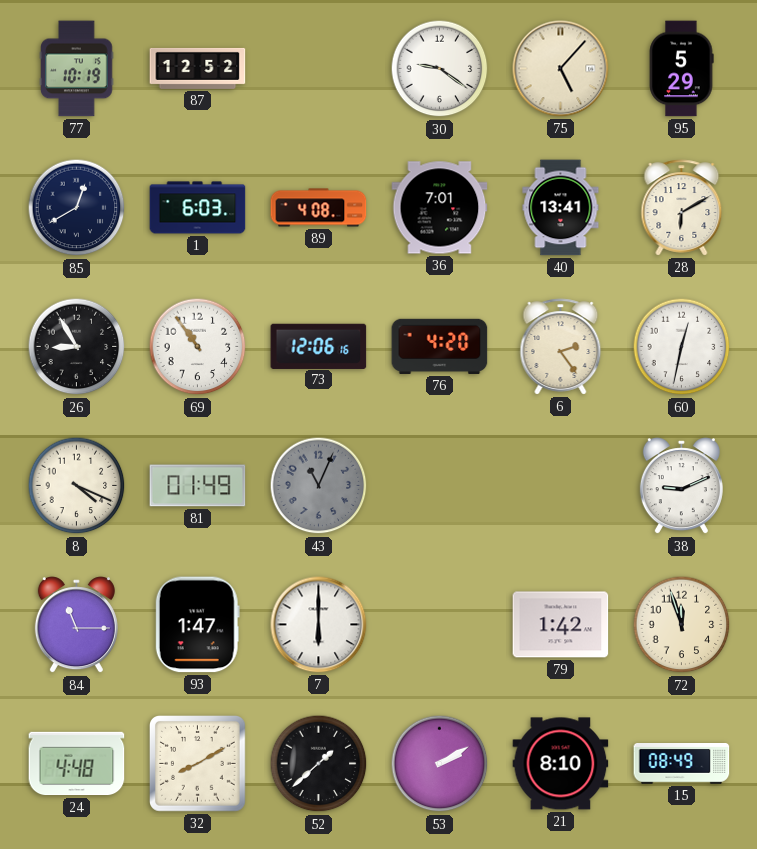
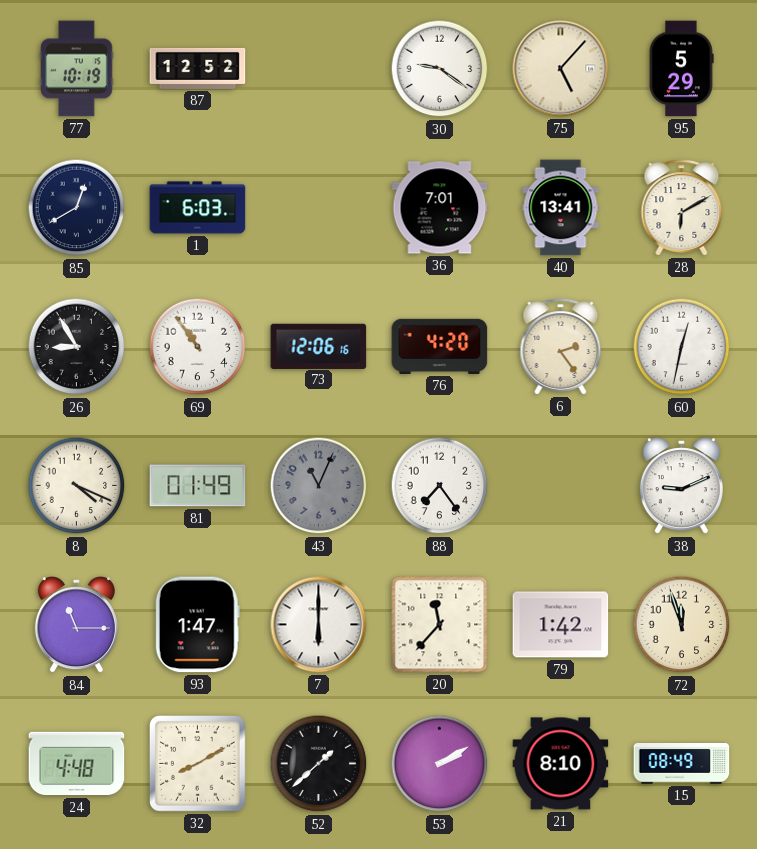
89: 4:08 -> none
88: none -> 7:24
20: none -> 11:37
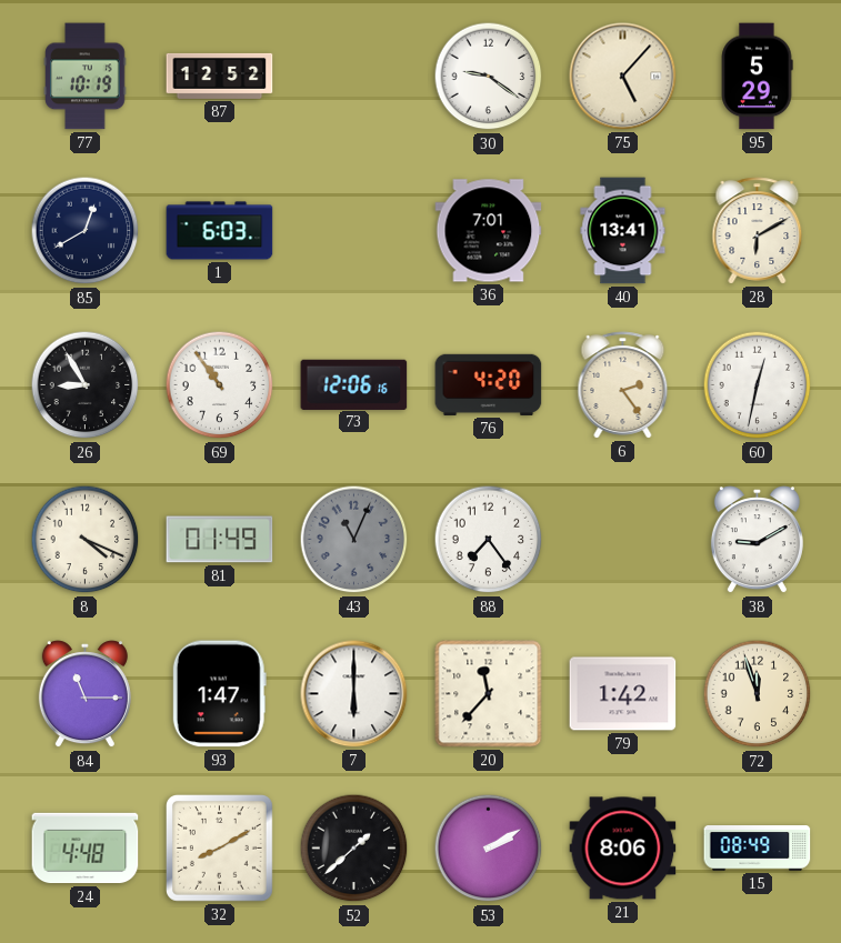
38: 9:11 -> 9:10
21: 8:10 -> 8:06
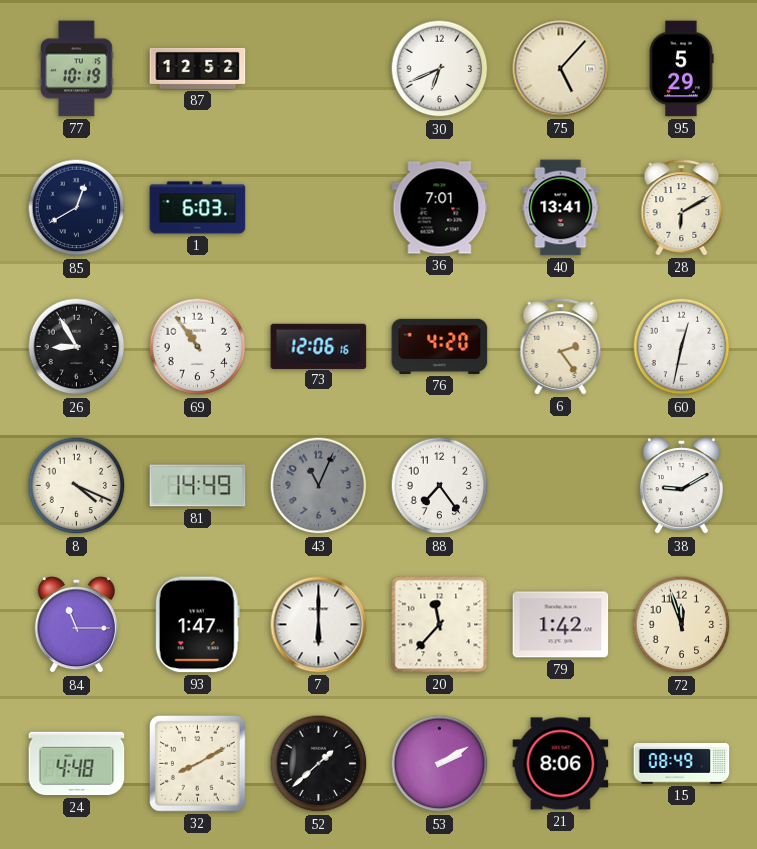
30: 9:21 -> 6:41
81: 01:49 -> 14:49
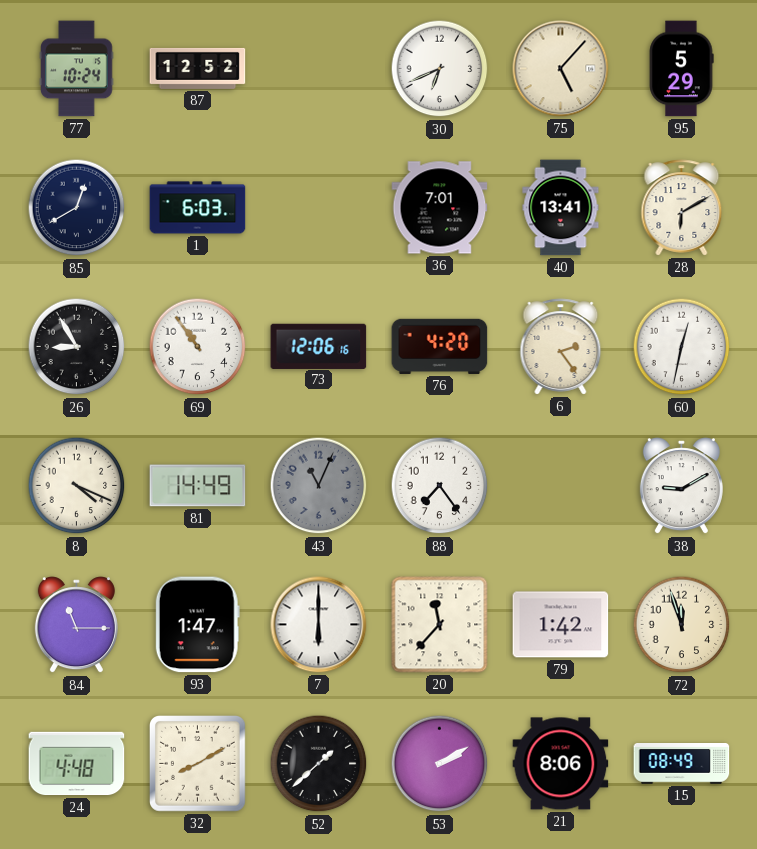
77: 10:19 -> 10:24
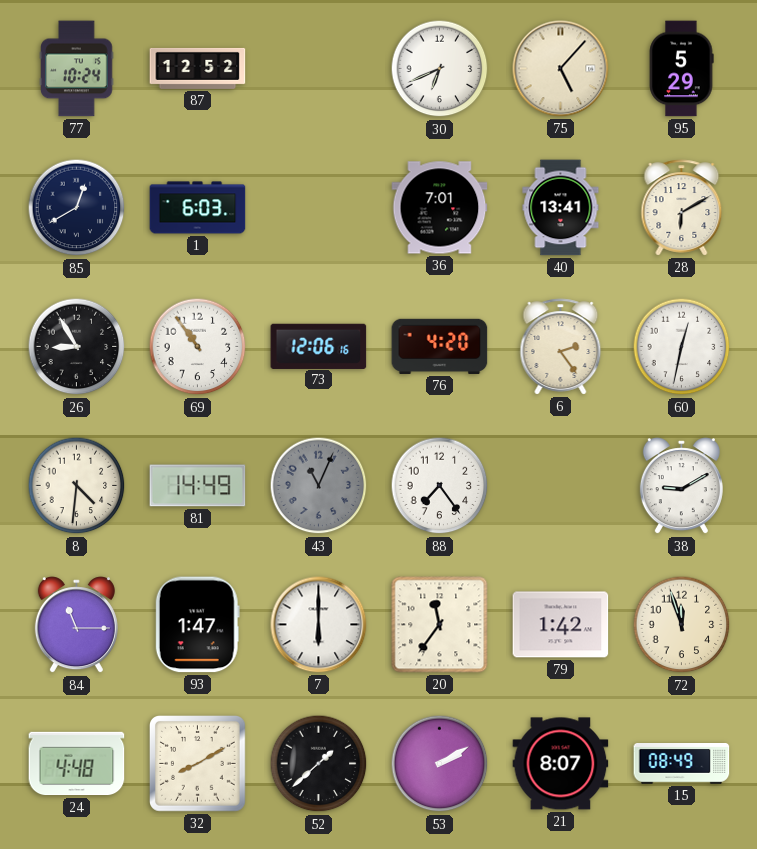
8: 4:19 -> 4:31
20: 11:37 -> 11:36
21: 8:06 -> 8:07
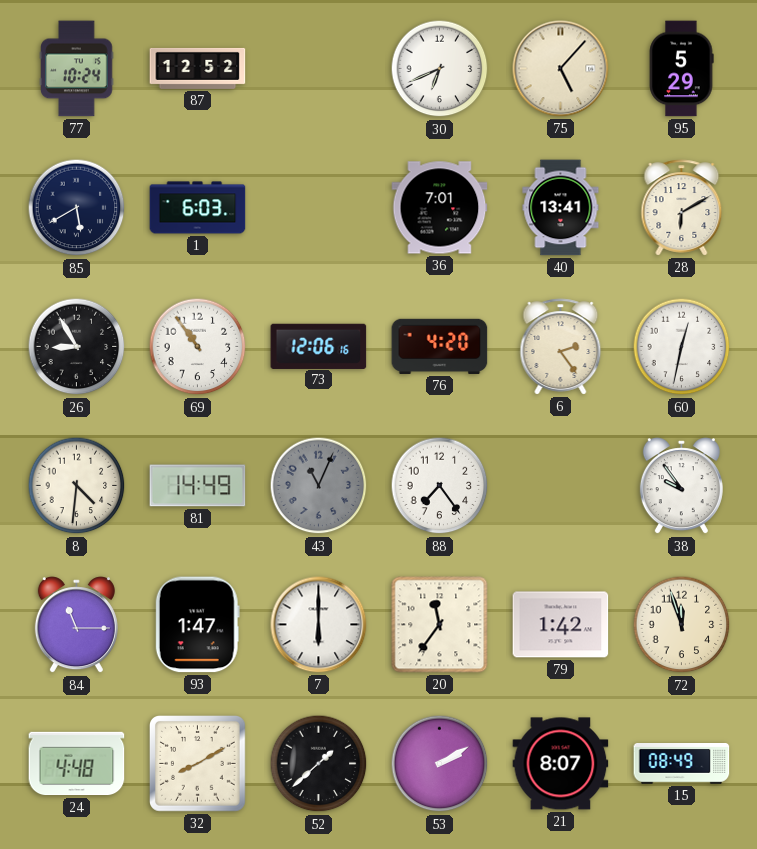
85: 12:40 -> 5:40
38: 9:10 -> 9:54
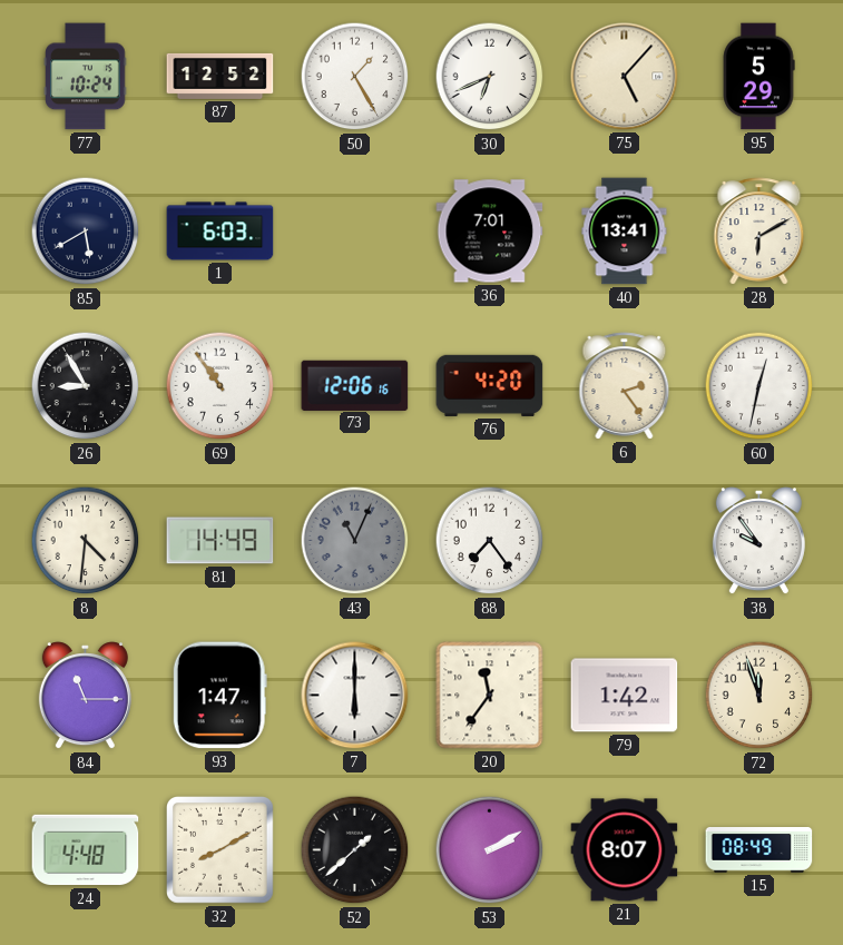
50: none -> 1:25
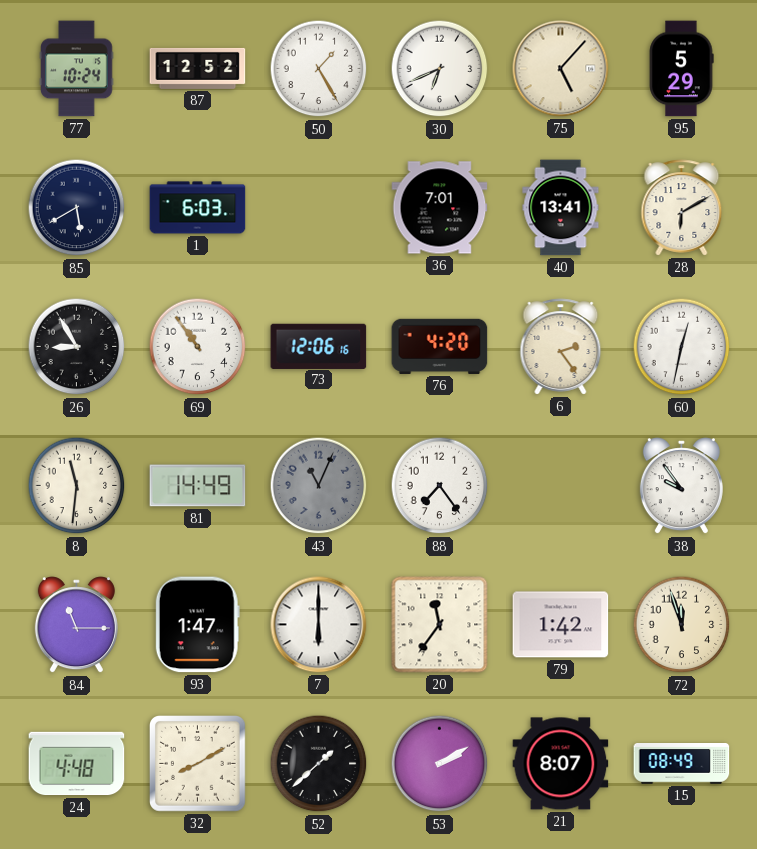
8: 4:31 -> 11:31
